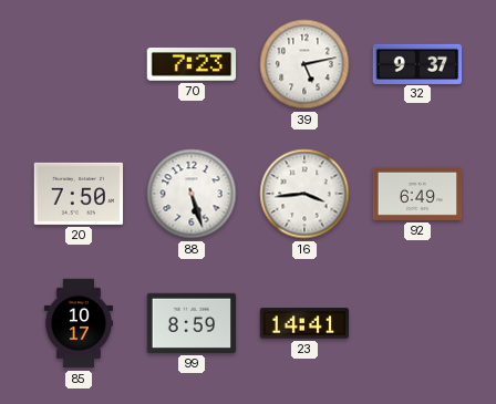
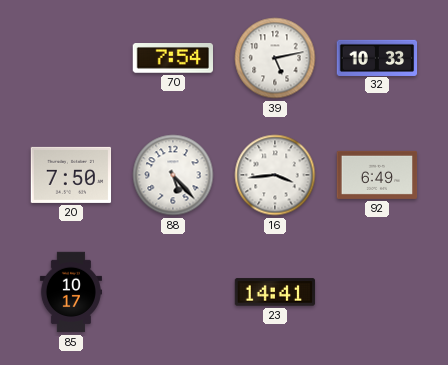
70: 7:23 -> 7:54
32: 9:37 -> 10:33
88: 5:27 -> 5:23
99: 8:59 -> none
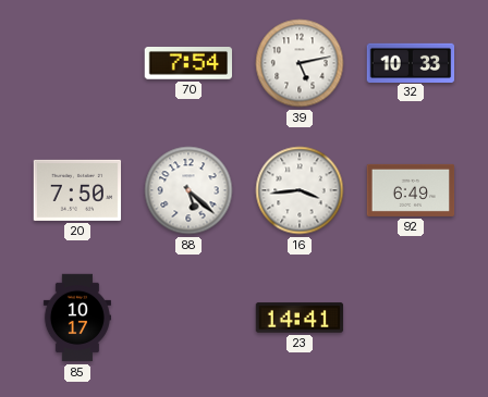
88: 5:23 -> 5:22
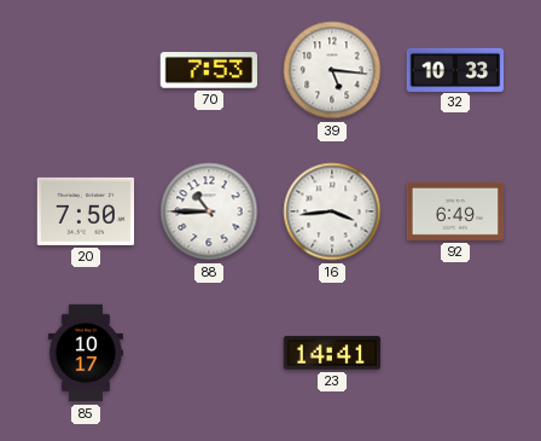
70: 7:54 -> 7:53
39: 5:13 -> 5:16
88: 5:22 -> 10:45
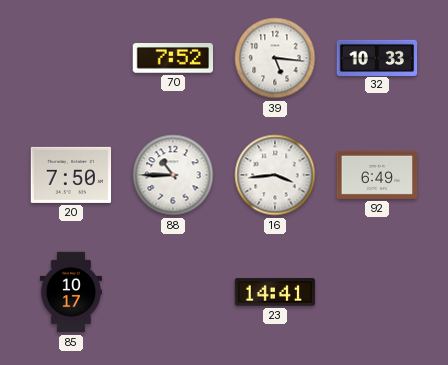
70: 7:53 -> 7:52
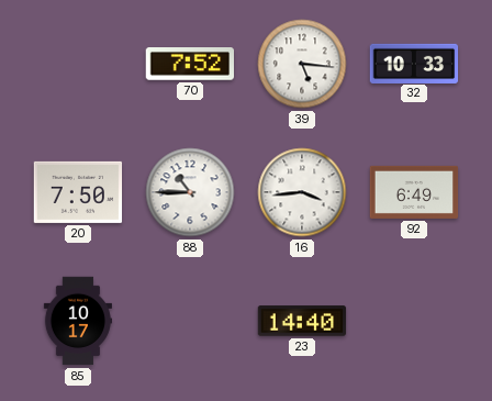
23: 14:41 -> 14:40
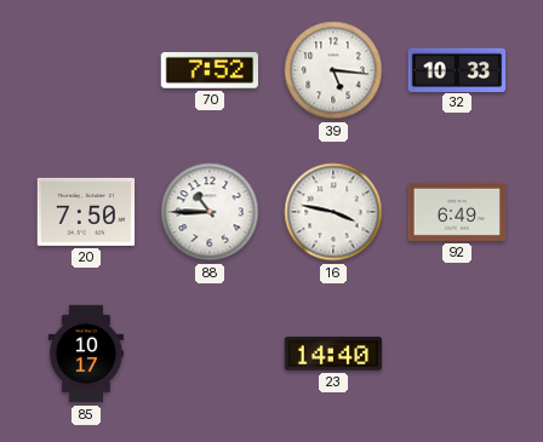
16: 3:44 -> 3:47
